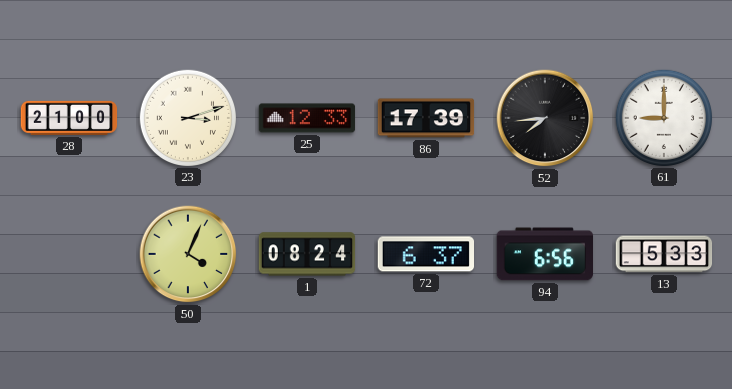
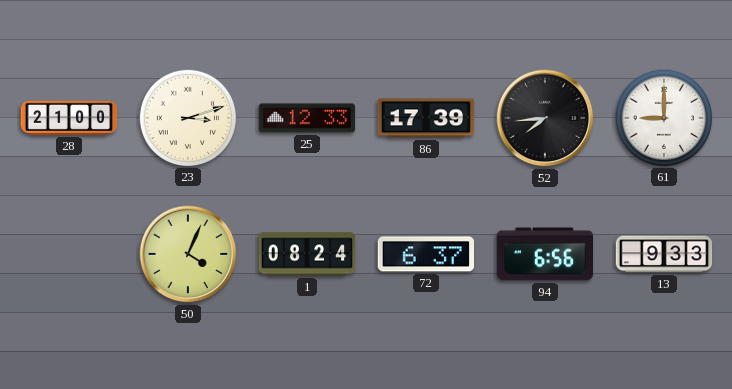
13: 5:33 -> 9:33
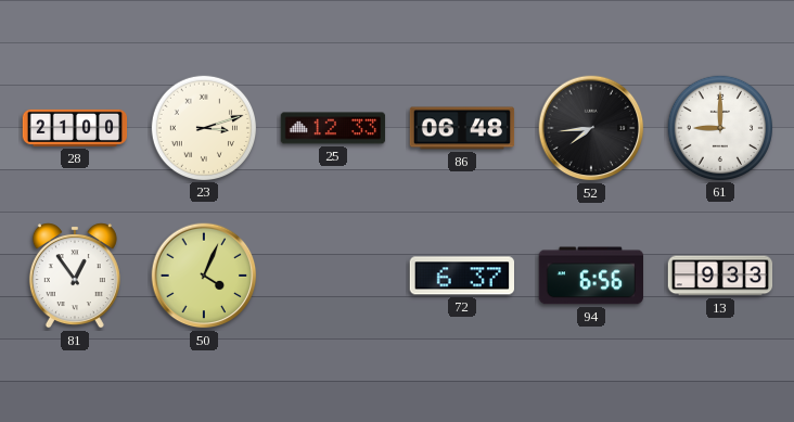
86: 17:39 -> 06:48
81: none -> 12:54
1: 08:24 -> none
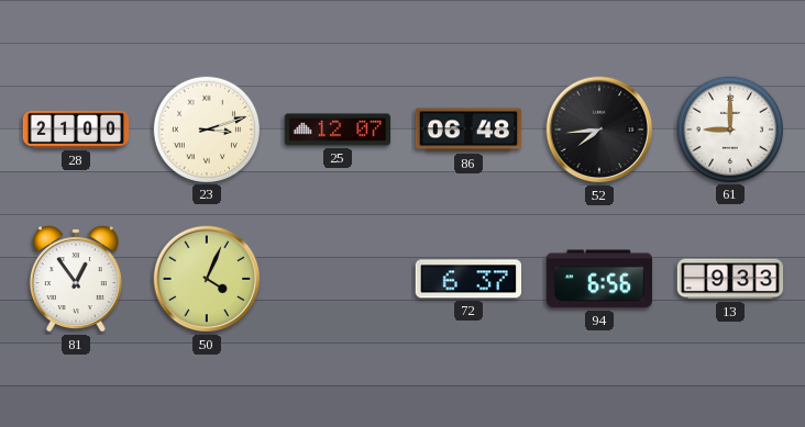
25: 12:33 -> 12:07
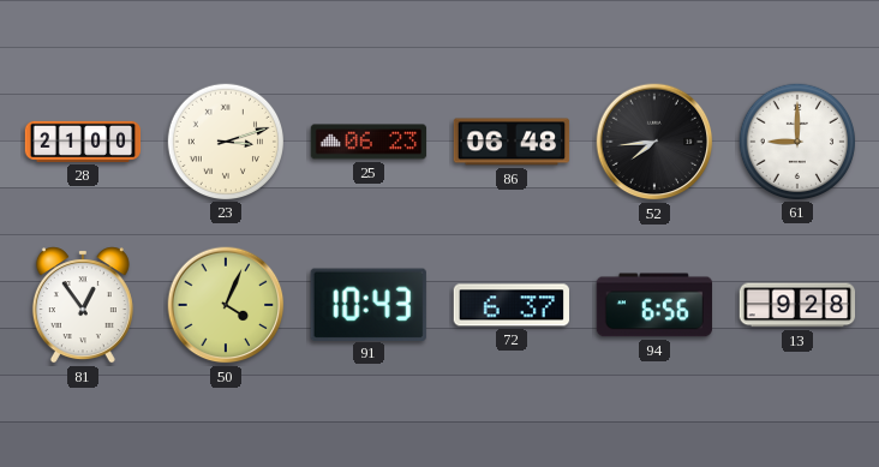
25: 12:07 -> 06:23
91: none -> 10:43
13: 9:33 -> 9:28
